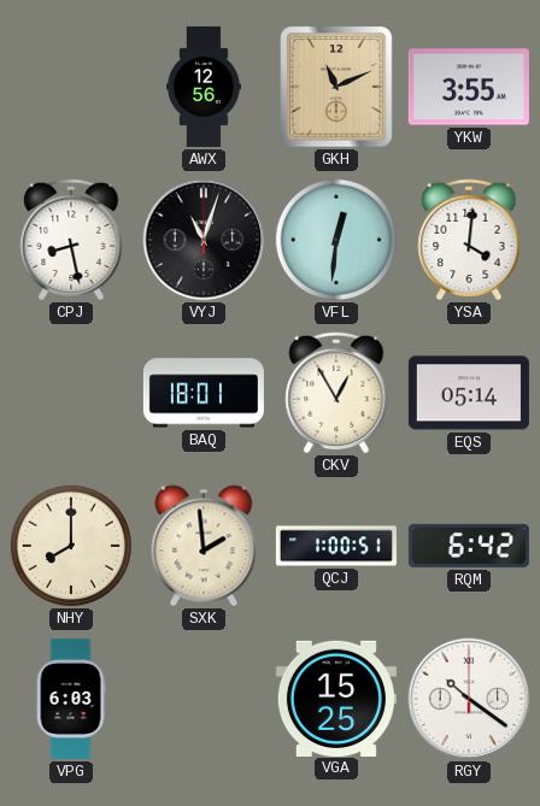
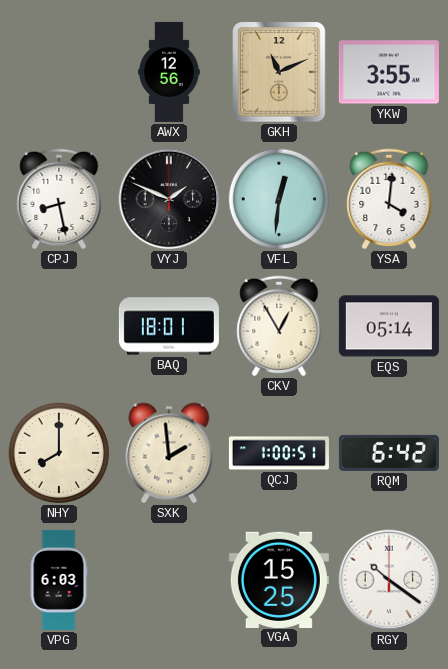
VYJ: 11:03 -> 1:49
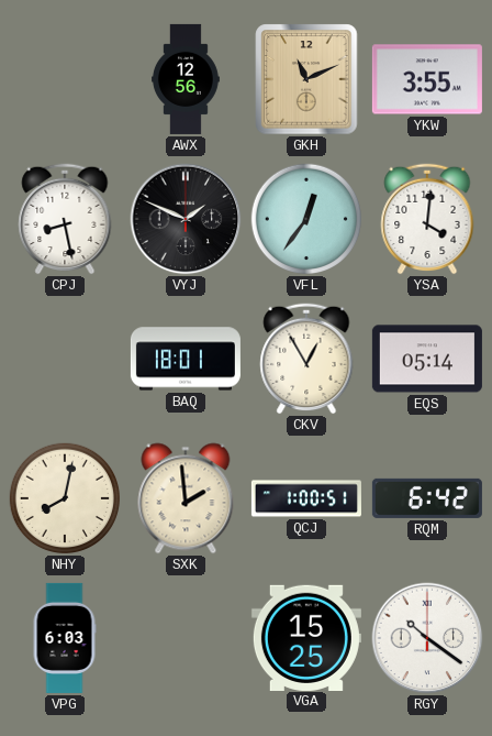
VFL: 12:31 -> 12:36
NHY: 8:00 -> 8:02
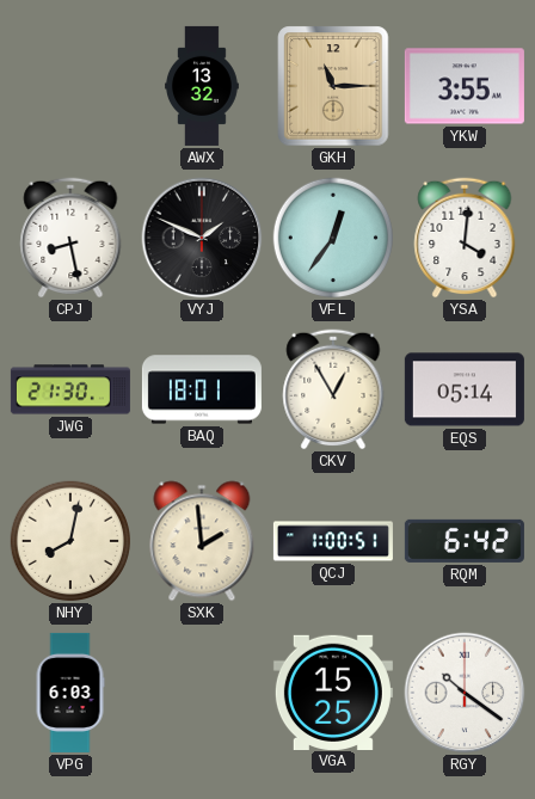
AWX: 12:56 -> 13:32
GKH: 11:11 -> 11:15
JWG: none -> 21:30
